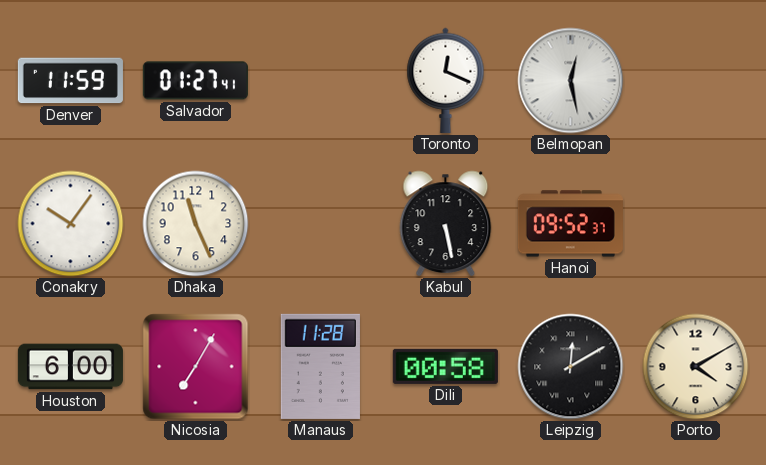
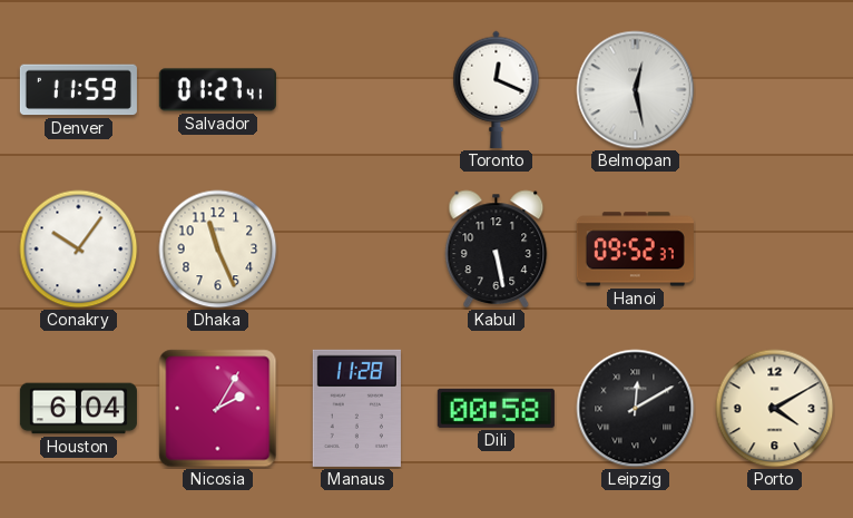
Houston: 6:00 -> 6:04
Nicosia: 7:05 -> 2:05
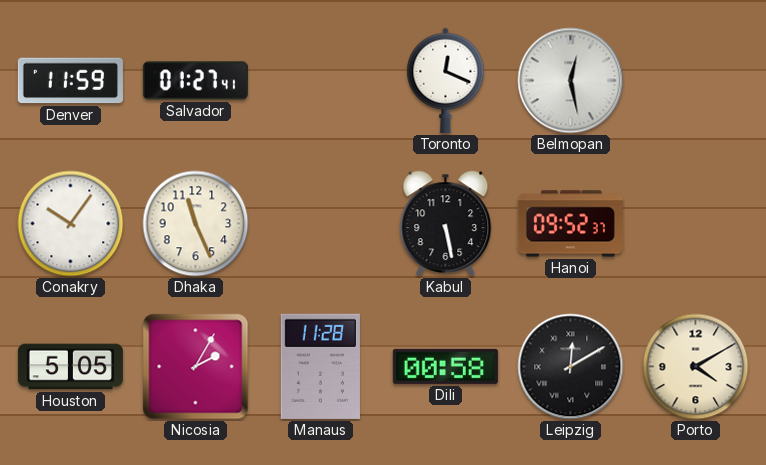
Houston: 6:04 -> 5:05
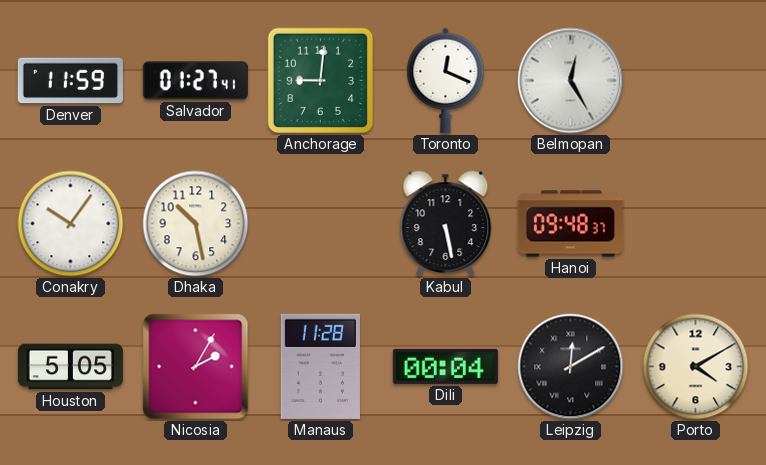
Anchorage: none -> 9:01
Belmopan: 12:28 -> 12:25
Dhaka: 11:26 -> 10:28
Hanoi: 09:52 -> 09:48
Dili: 00:58 -> 00:04
